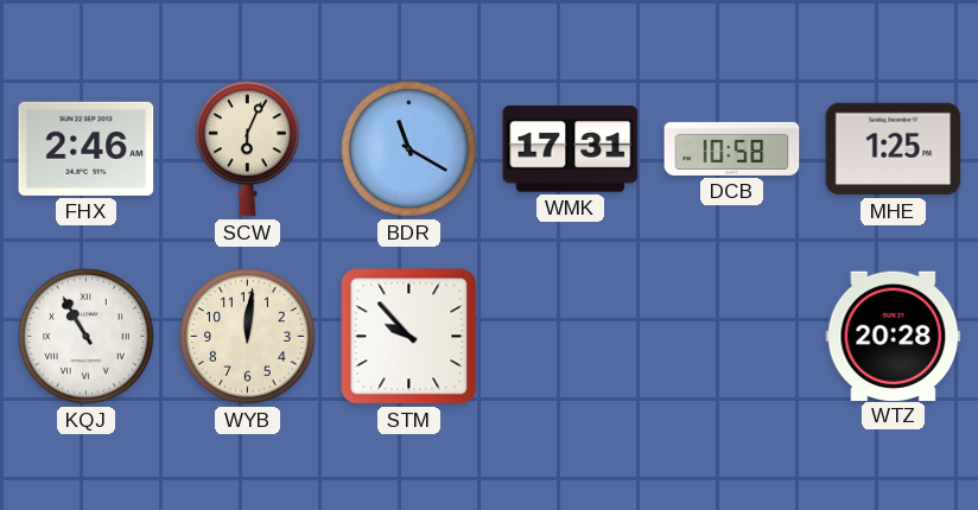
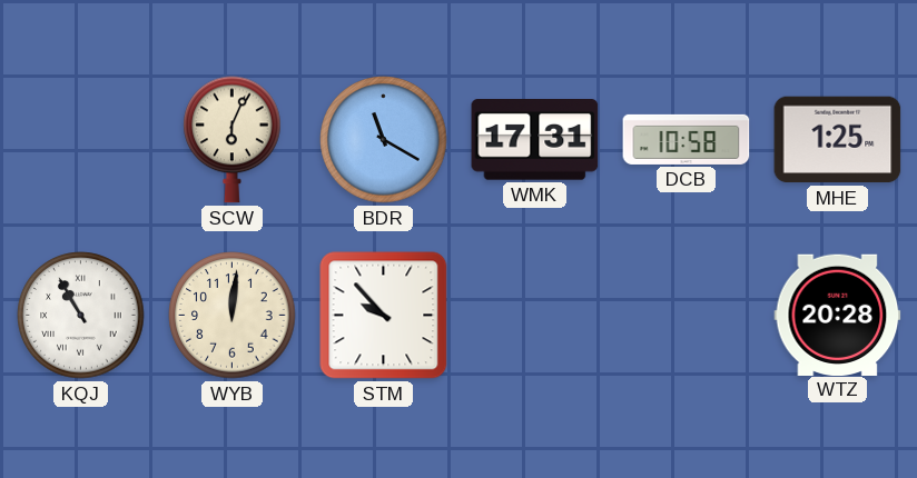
FHX: 2:46 -> none
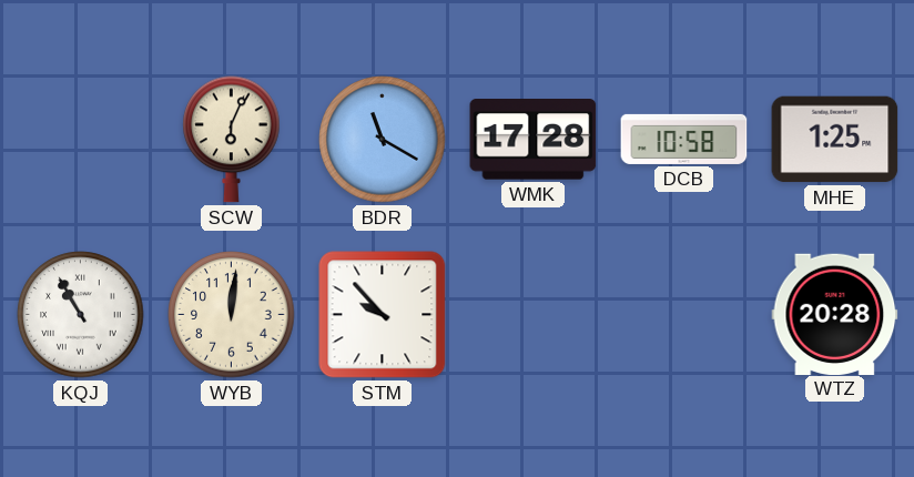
WMK: 17:31 -> 17:28
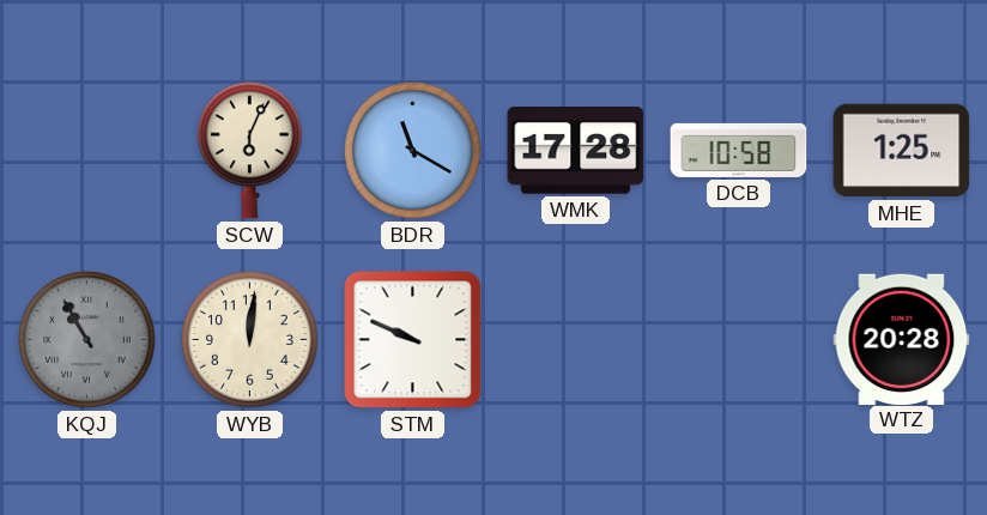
KQJ dial: white -> grey
STM: 9:53 -> 9:49
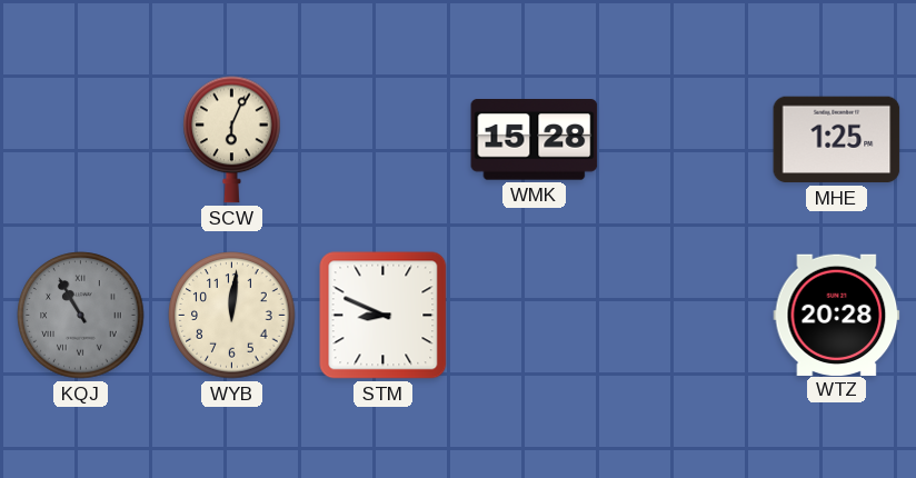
BDR: 11:20 -> none
WMK: 17:28 -> 15:28
DCB: 10:58 -> none
STM: 9:49 -> 8:49
